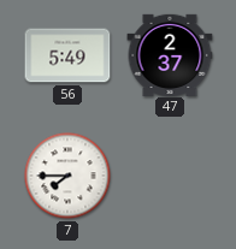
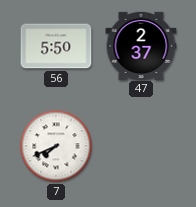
56: 5:49 -> 5:50
7: 7:45 -> 7:41
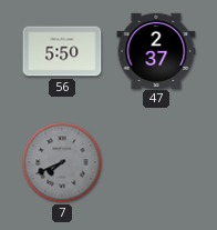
7 dial: white -> grey
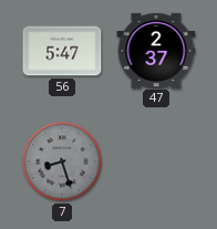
56: 5:50 -> 5:47
7: 7:41 -> 8:27
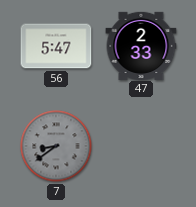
47: 2:37 -> 2:33
7: 8:27 -> 8:39
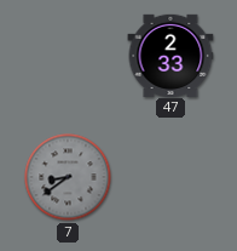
56: 5:47 -> none
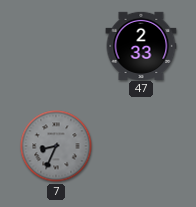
7: 8:39 -> 8:34
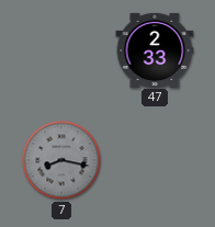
7: 8:34 -> 8:17
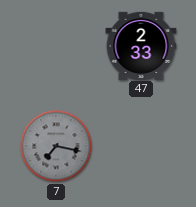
7: 8:17 -> 7:17
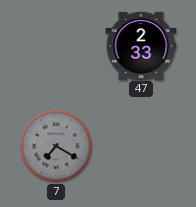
7: 7:17 -> 7:20
